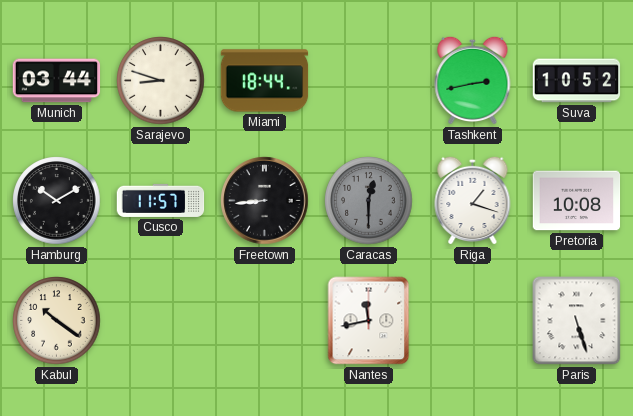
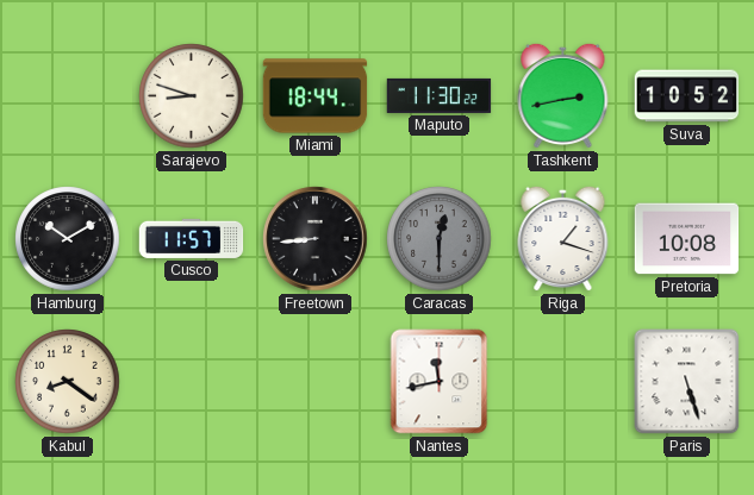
Munich: 03:44 -> none
Maputo: none -> 11:30
Kabul: 10:21 -> 8:21
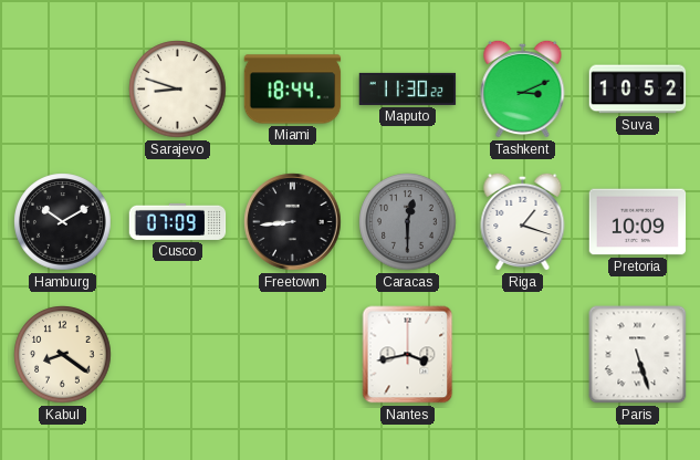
Tashkent: 2:43 -> 3:11
Cusco: 11:57 -> 07:09
Pretoria: 10:08 -> 10:09
Nantes: 11:43 -> 3:43
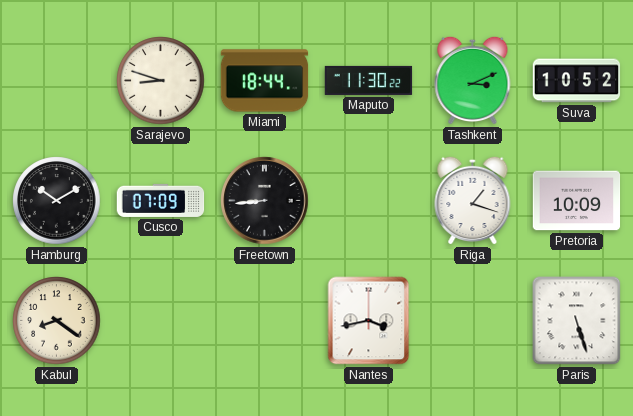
Caracas: 12:30 -> none
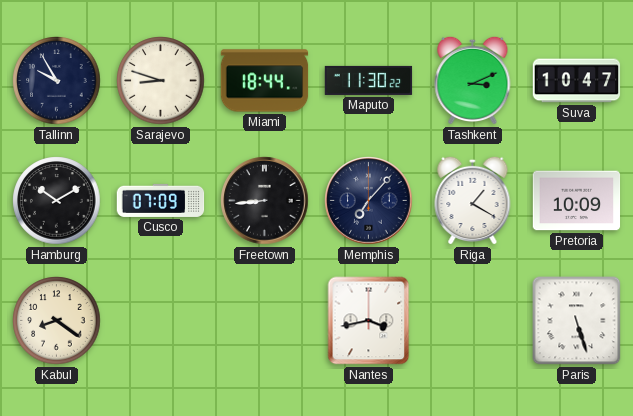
Tallinn: none -> 9:55
Suva: 10:52 -> 10:47
Memphis: none -> 7:07
Riga: 1:18 -> 1:20
